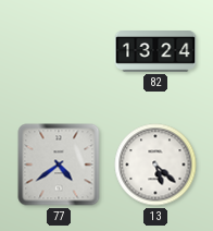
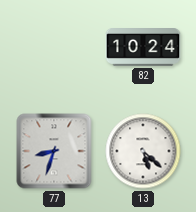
82: 13:24 -> 10:24
77: 4:39 -> 8:33
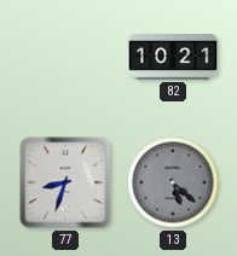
82: 10:24 -> 10:21
13 dial: white -> grey
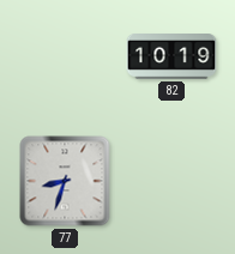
82: 10:21 -> 10:19
13: 5:22 -> none
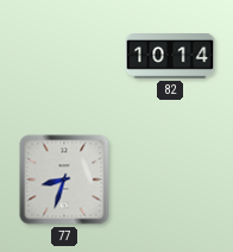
82: 10:19 -> 10:14
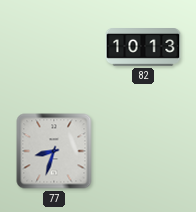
82: 10:14 -> 10:13
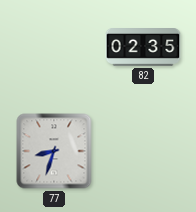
82: 10:13 -> 02:35
